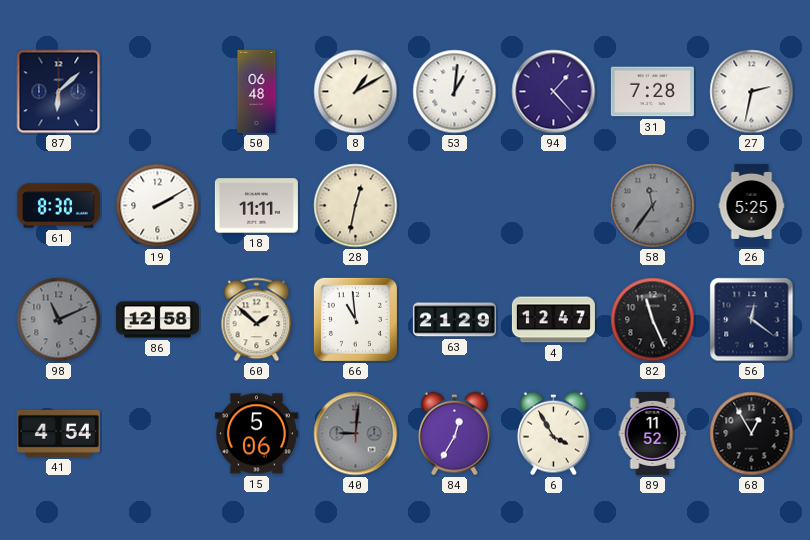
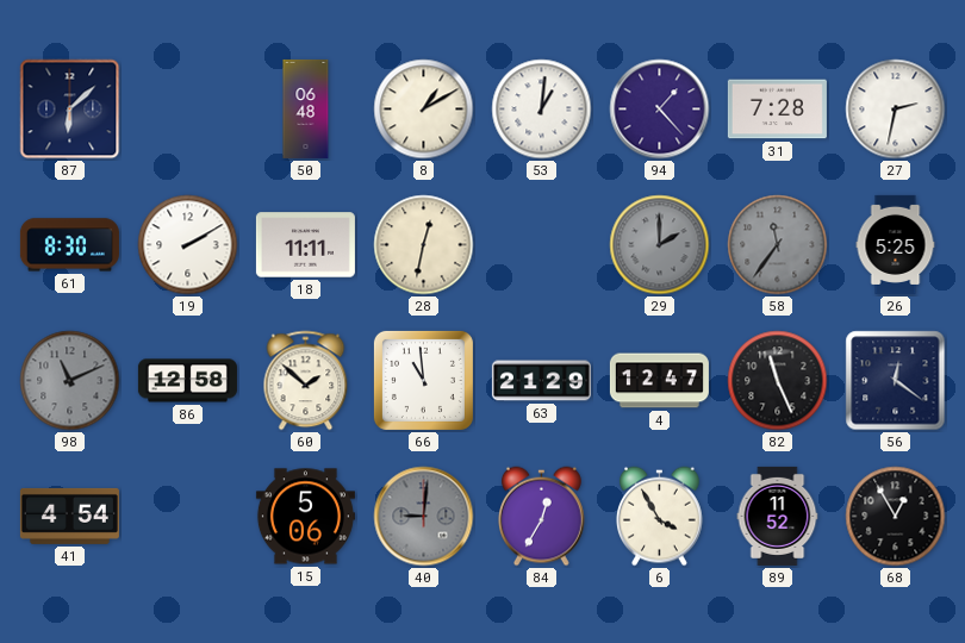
29: none -> 2:00
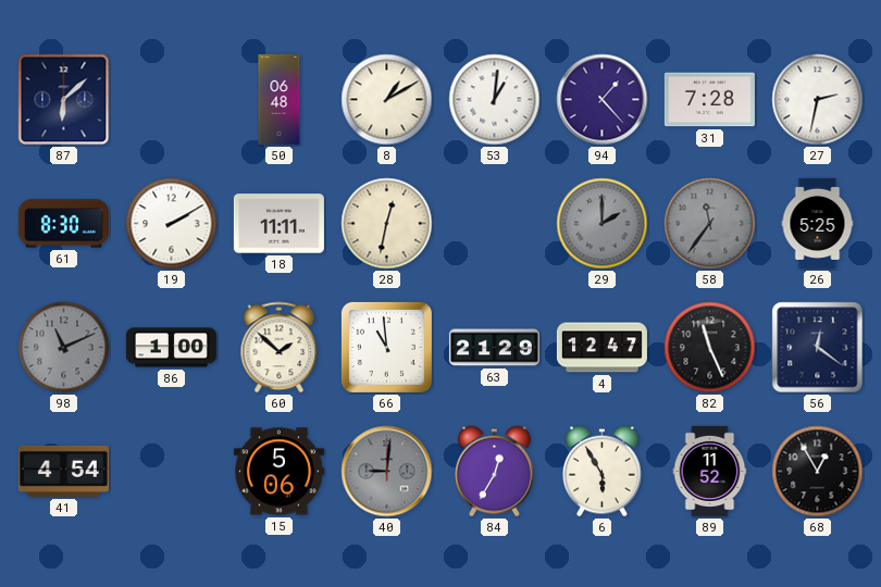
86: 12:58 -> 1:00
6: 3:55 -> 5:55
